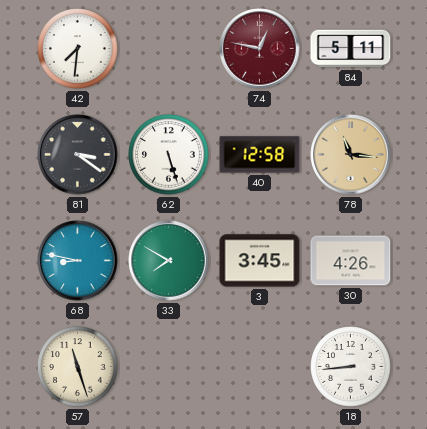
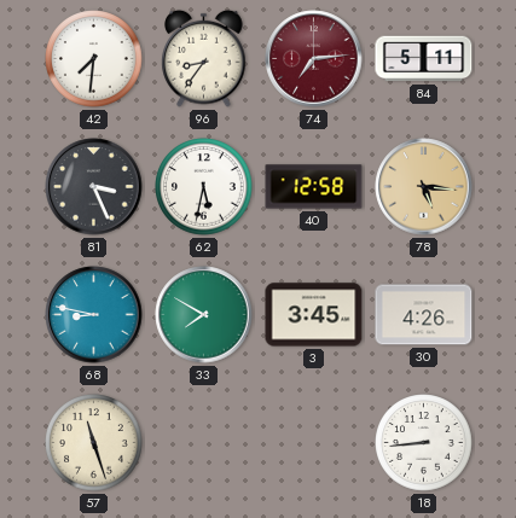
96: none -> 8:36
74: 12:47 -> 7:14
81: 3:21 -> 3:26
62: 5:27 -> 5:32
78: 11:16 -> 5:16
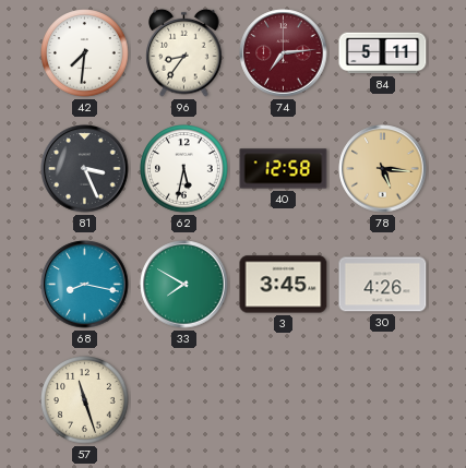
68: 8:47 -> 8:17
18: 8:44 -> none
